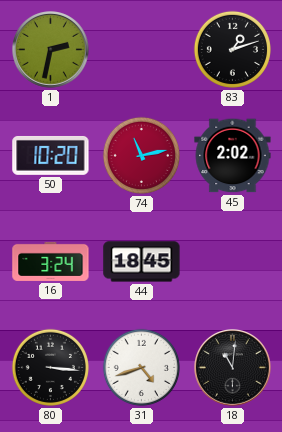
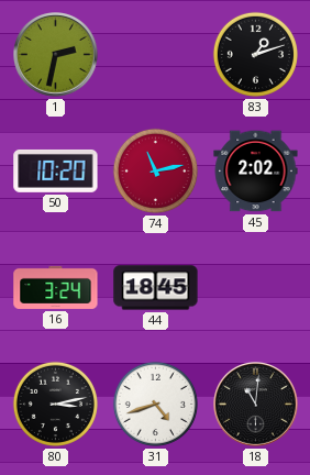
80: 3:16 -> 3:13
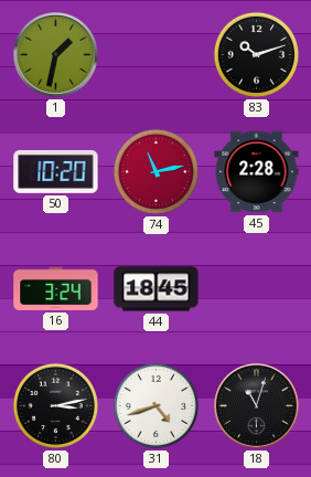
1: 2:32 -> 1:32
83: 1:12 -> 10:12
45: 2:02 -> 2:28
18: 11:01 -> 11:03
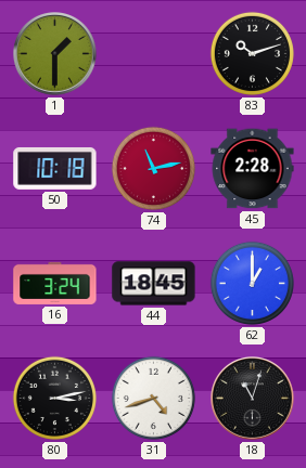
1: 1:32 -> 1:30
50: 10:20 -> 10:18
62: none -> 1:00
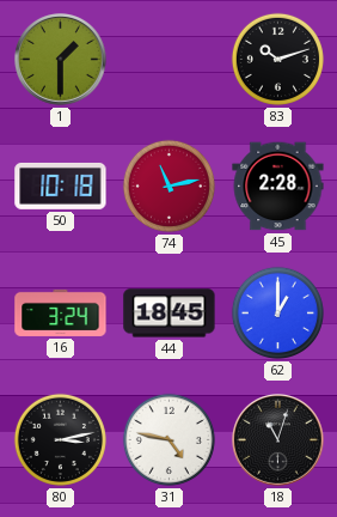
31: 4:42 -> 4:47
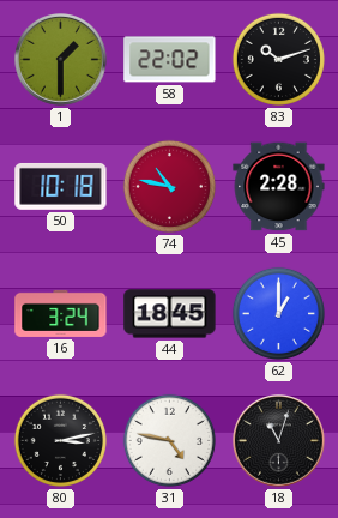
58: none -> 22:02
74: 11:13 -> 10:47
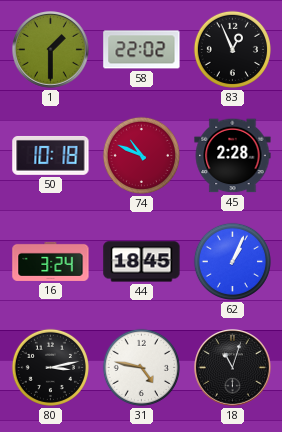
83: 10:12 -> 12:56
74: 10:47 -> 10:49
62: 1:00 -> 1:04
